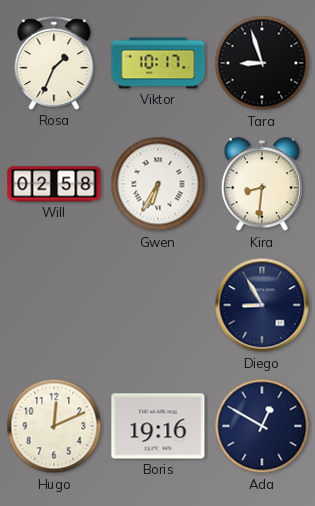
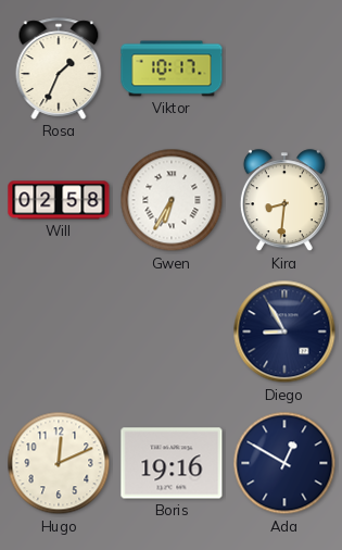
Tara: 8:57 -> none
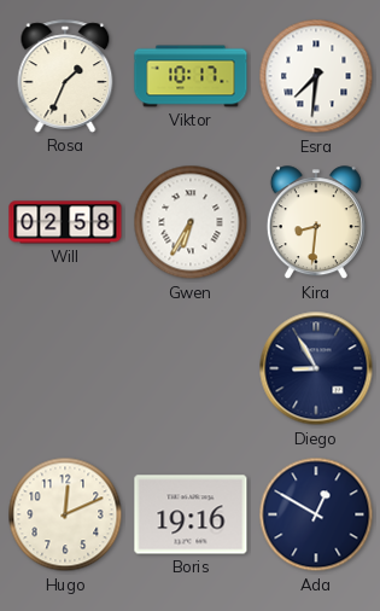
Esra: none -> 7:31
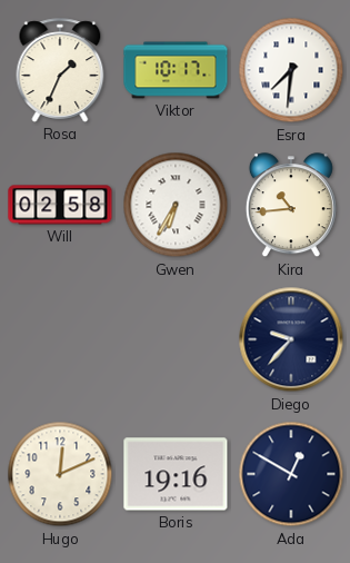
Kira: 8:31 -> 10:44
Diego: 8:55 -> 9:37
